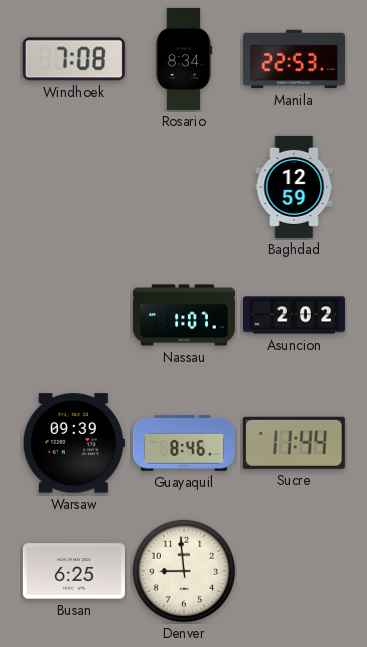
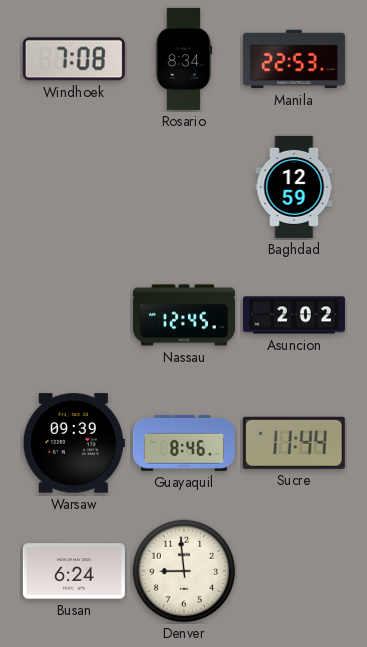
Nassau: 1:07 -> 12:45
Busan: 6:25 -> 6:24
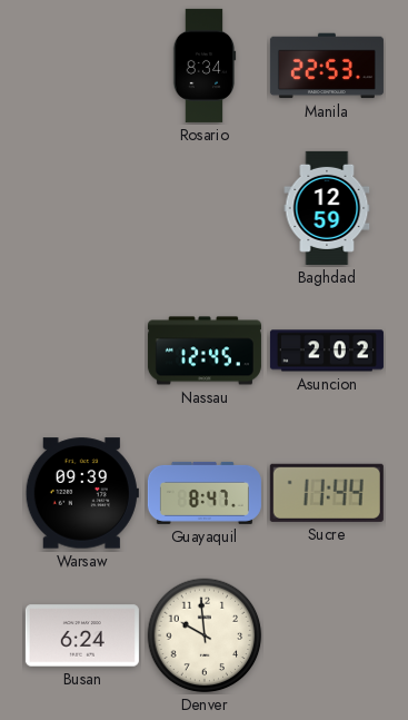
Windhoek: 7:08 -> none
Guayaquil: 8:46 -> 8:47
Denver: 8:59 -> 9:59
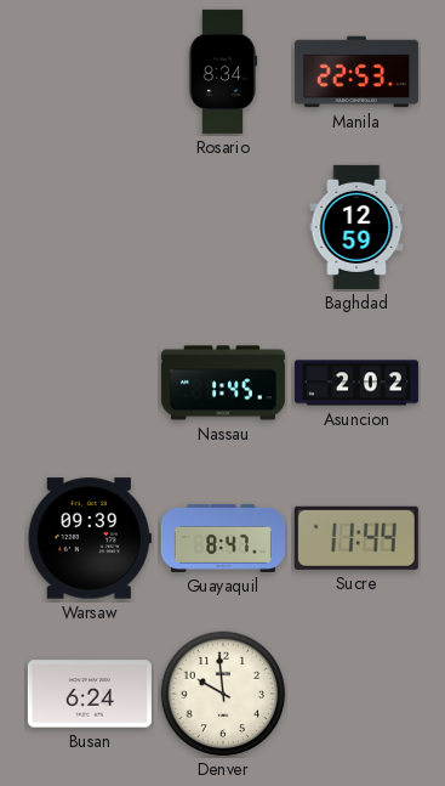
Nassau: 12:45 -> 1:45
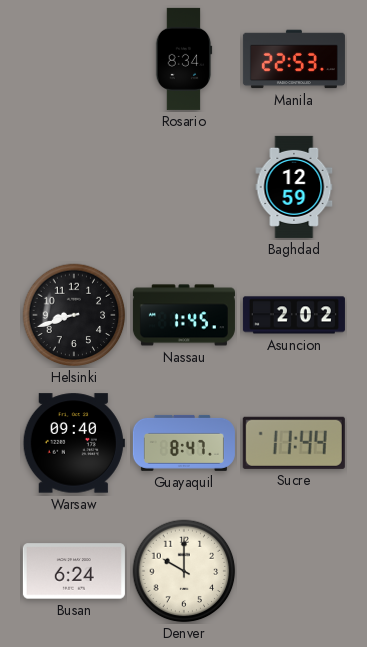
Helsinki: none -> 8:42
Warsaw: 09:39 -> 09:40
Denver: 9:59 -> 10:00
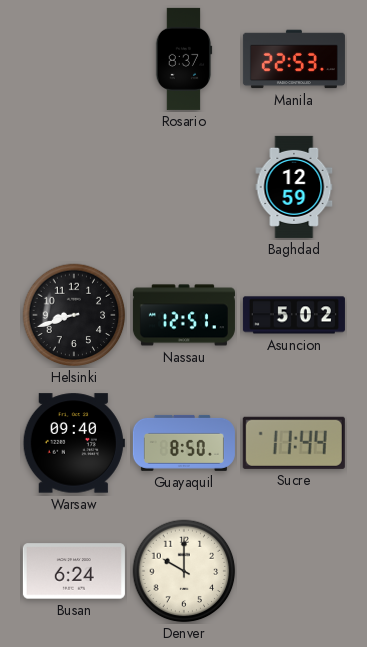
Rosario: 8:34 -> 8:37
Nassau: 1:45 -> 12:51
Asuncion: 2:02 -> 5:02
Guayaquil: 8:47 -> 8:50
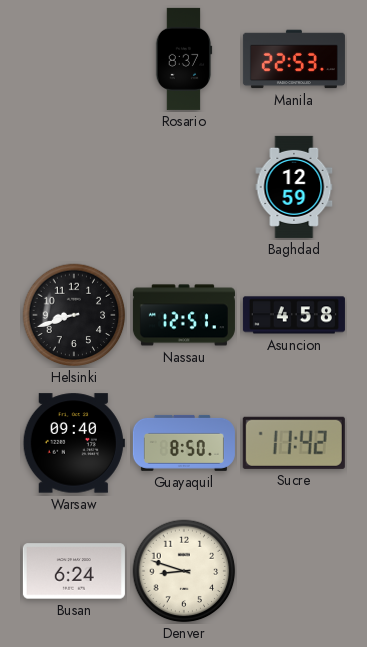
Asuncion: 5:02 -> 4:58
Sucre: 11:44 -> 11:42
Denver: 10:00 -> 8:48
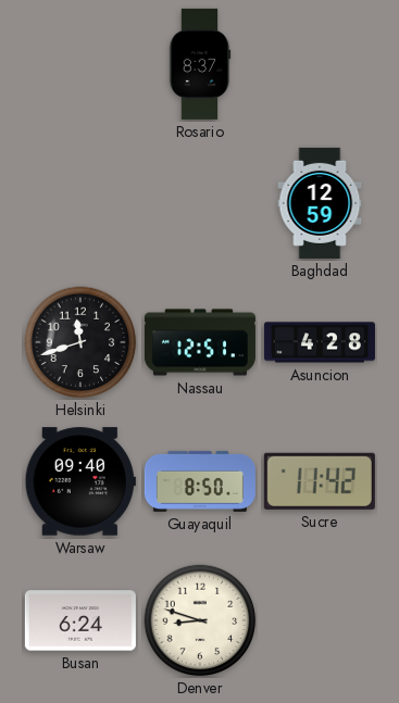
Manila: 22:53 -> none
Helsinki: 8:42 -> 11:42
Asuncion: 4:58 -> 4:28
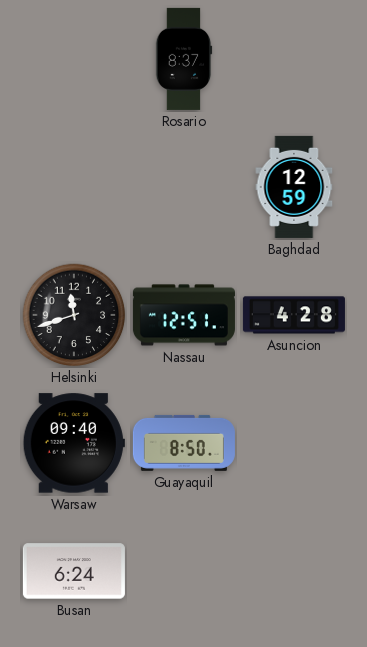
Sucre: 11:42 -> none
Denver: 8:48 -> none
